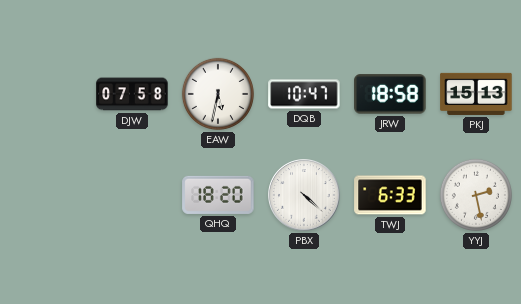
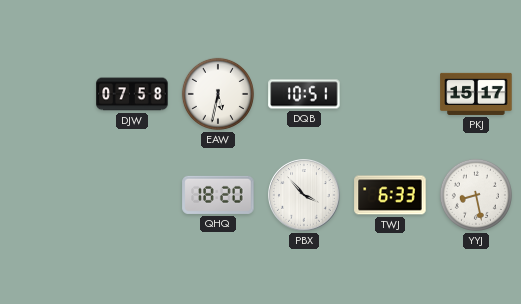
DQB: 10:47 -> 10:51
JRW: 18:58 -> none
PKJ: 15:13 -> 15:17
PBX: 4:22 -> 3:53
YYJ: 2:28 -> 8:28
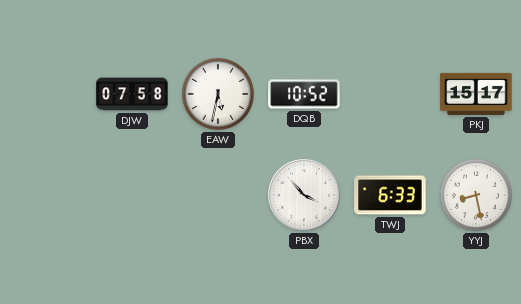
DQB: 10:51 -> 10:52
QHQ: 18:20 -> none
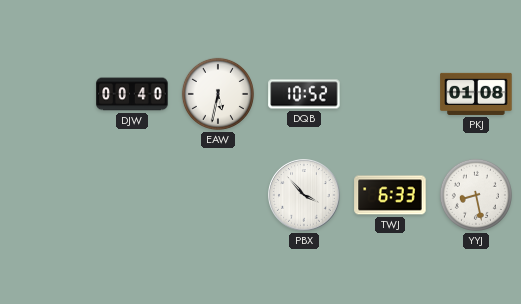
DJW: 07:58 -> 00:40
PKJ: 15:17 -> 01:08
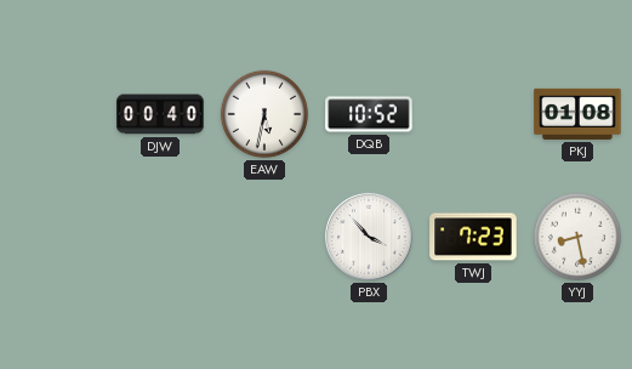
TWJ: 6:33 -> 7:23
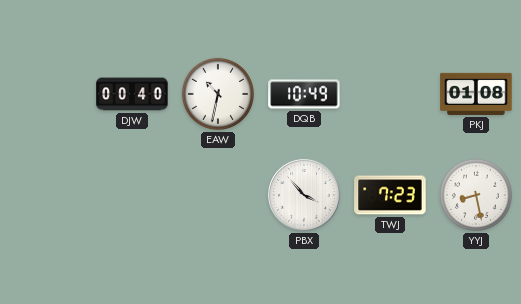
EAW: 5:32 -> 10:32
DQB: 10:52 -> 10:49
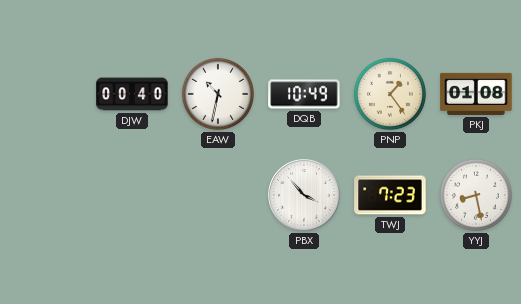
PNP: none -> 1:24
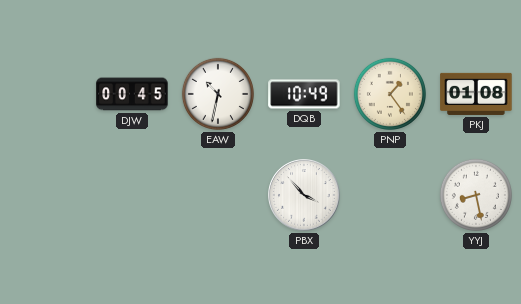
DJW: 00:40 -> 00:45
TWJ: 7:23 -> none
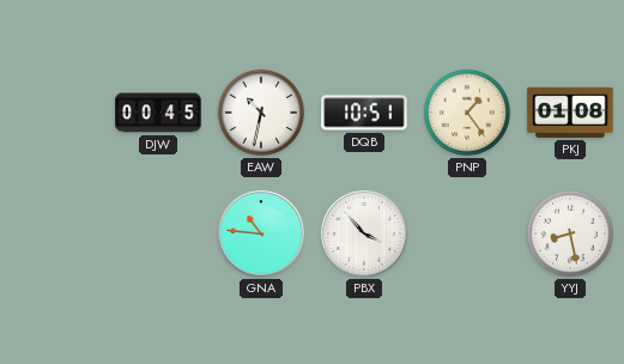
DQB: 10:49 -> 10:51
GNA: none -> 10:46
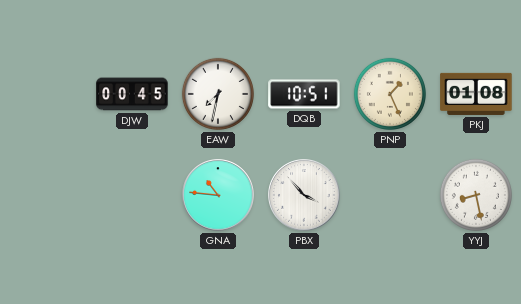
EAW: 10:32 -> 7:32
PNP: 1:24 -> 1:26
